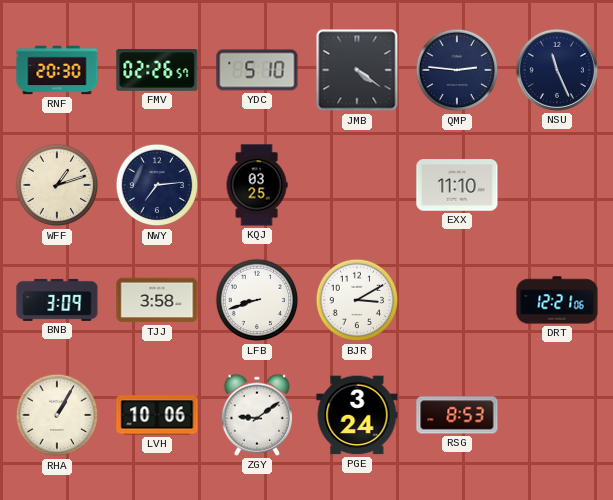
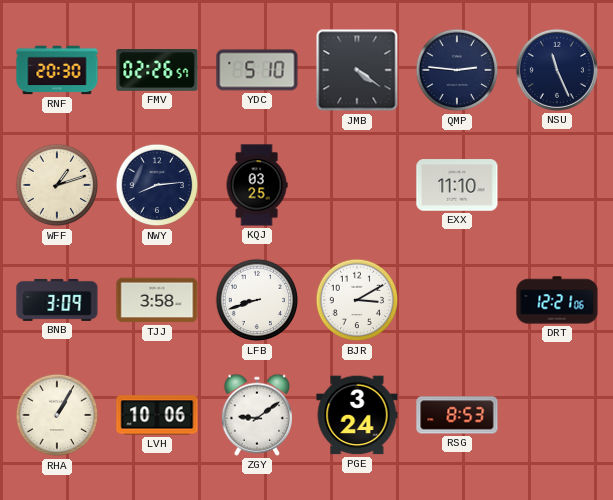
NWY: 7:14 -> 8:14
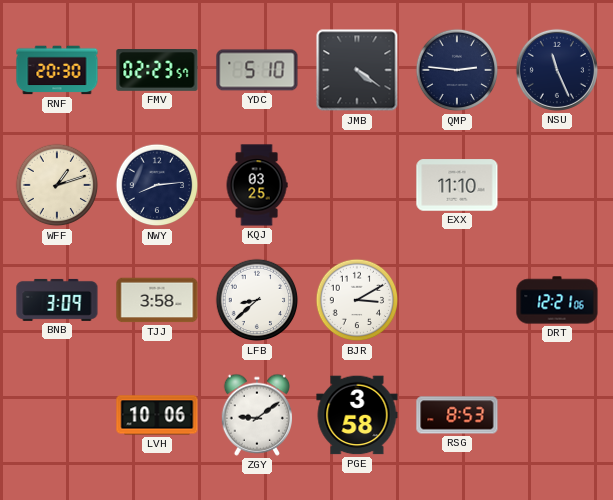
FMV: 02:26 -> 02:23
LFB: 8:42 -> 8:38
RHA: 1:05 -> none
PGE: 3:24 -> 3:58
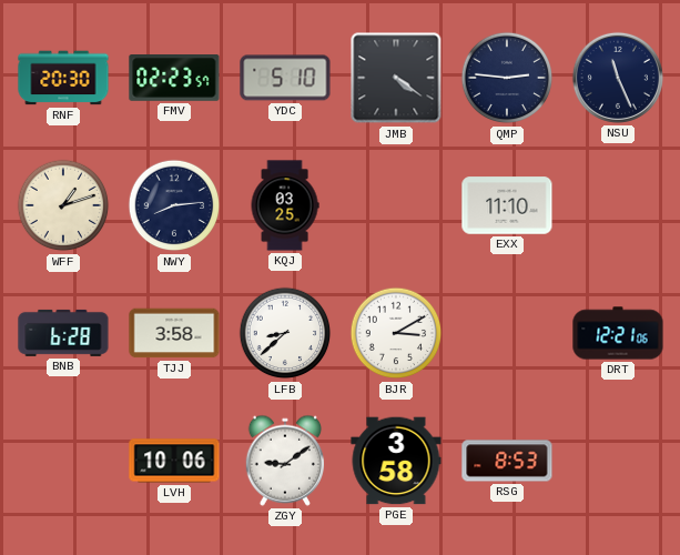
BNB: 3:09 -> 6:28
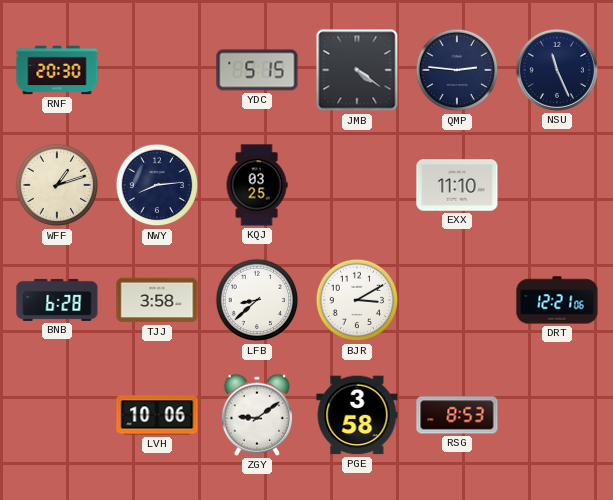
FMV: 02:23 -> none
YDC: 5:10 -> 5:15
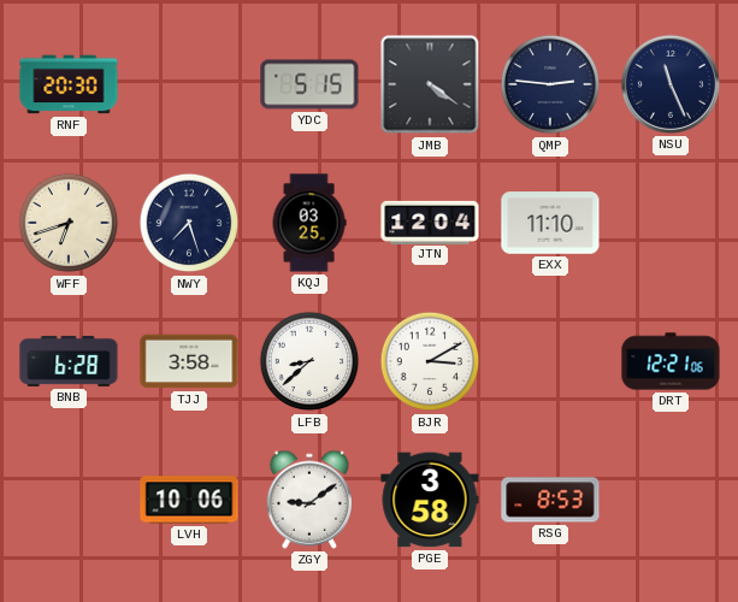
WFF: 1:12 -> 6:42
NWY: 8:14 -> 7:27
JTN: none -> 12:04
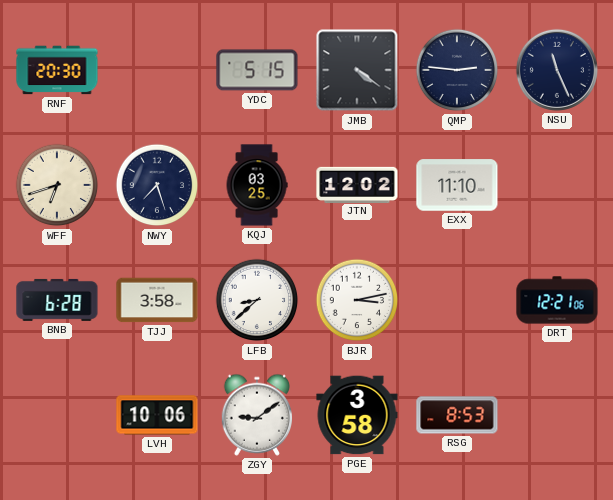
JTN: 12:04 -> 12:02
BJR: 3:10 -> 3:13
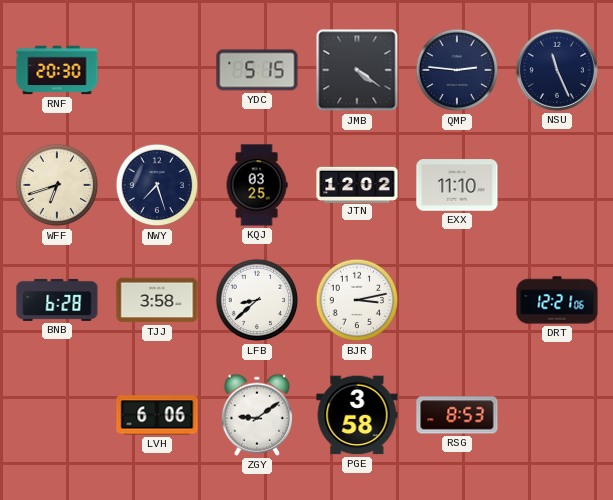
LVH: 10:06 -> 6:06
